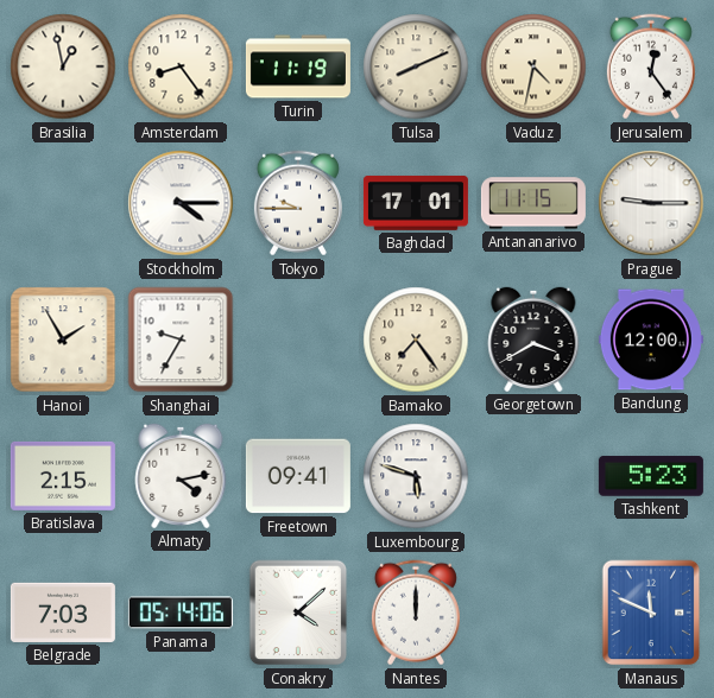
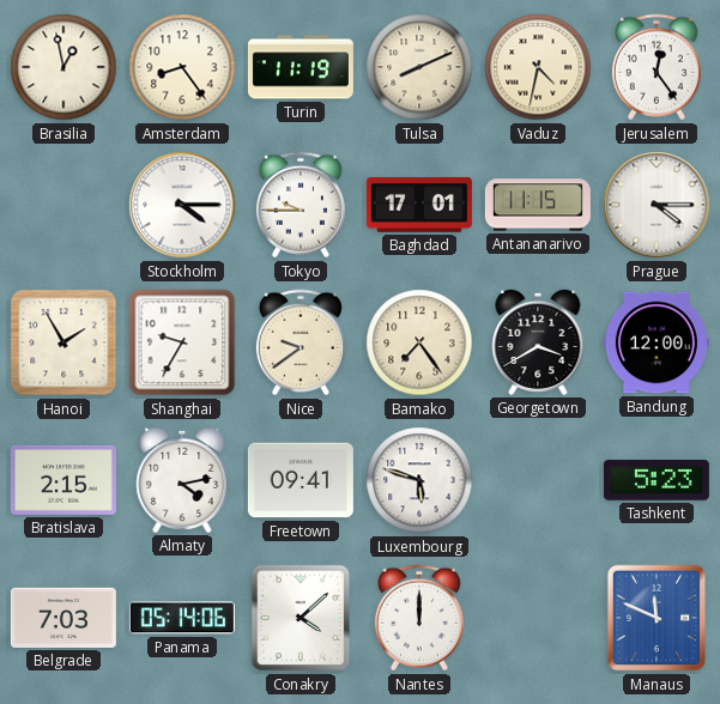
Prague: 9:15 -> 4:15
Nice: none -> 9:39
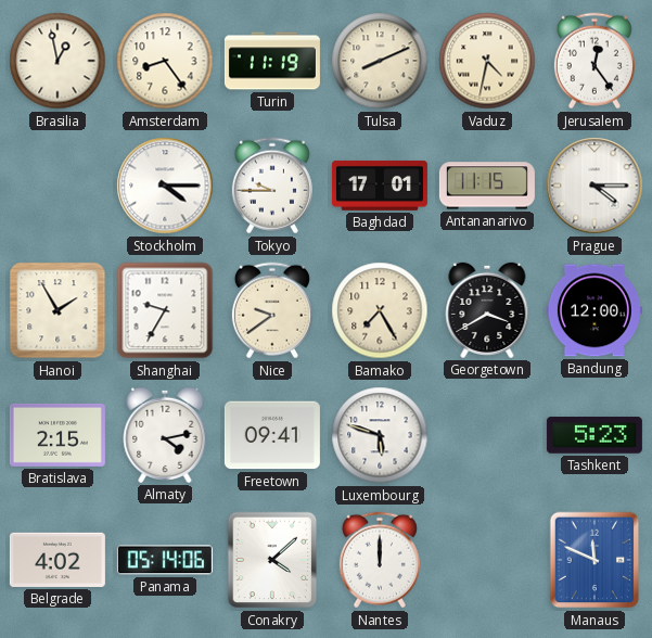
Bamako: 7:24 -> 7:25
Belgrade: 7:03 -> 4:02
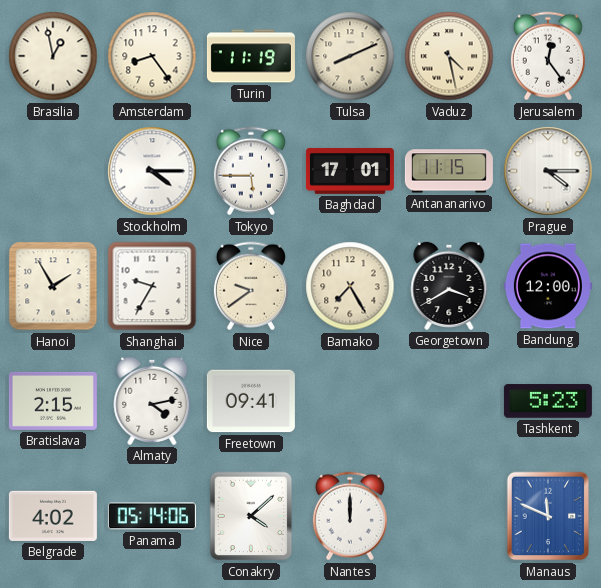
Vaduz: 4:32 -> 4:28
Tokyo: 9:45 -> 5:45
Luxembourg: 5:48 -> none
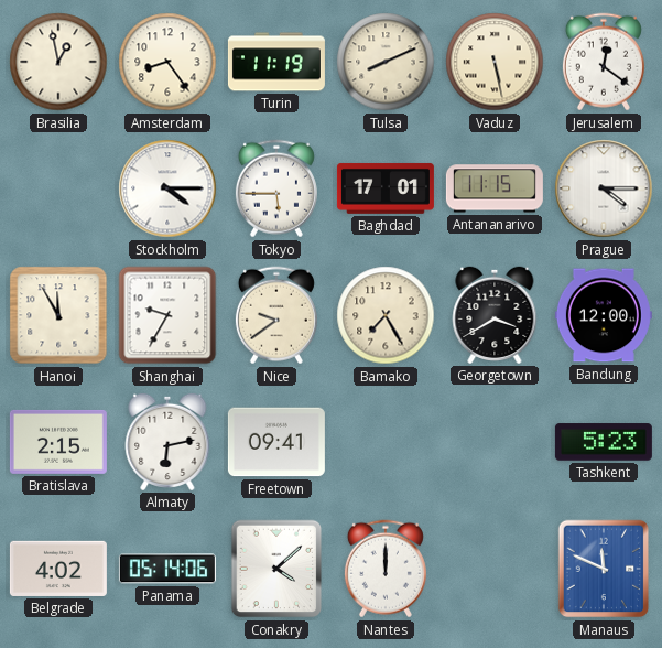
Vaduz: 4:28 -> 5:28
Jerusalem: 12:24 -> 12:21
Hanoi: 1:55 -> 11:55
Almaty: 4:13 -> 6:13
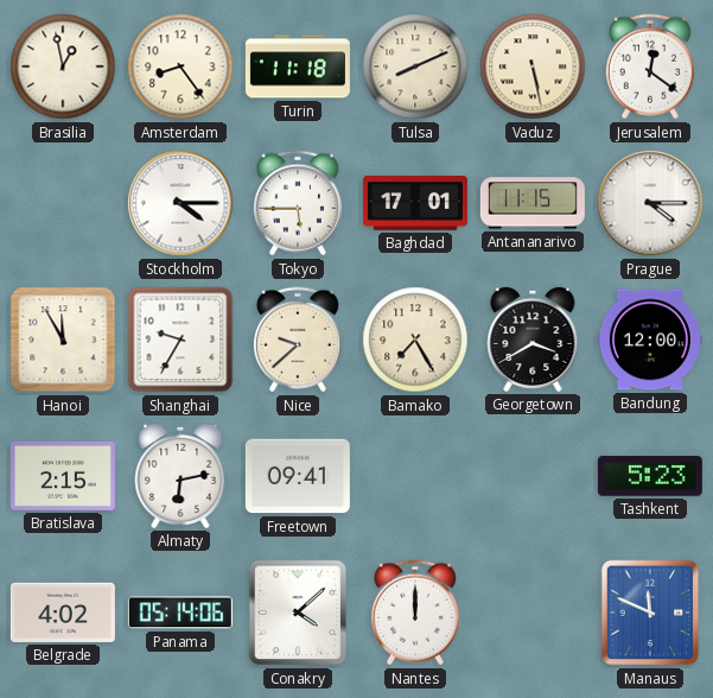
Turin: 11:19 -> 11:18
Nice: 9:39 -> 9:38
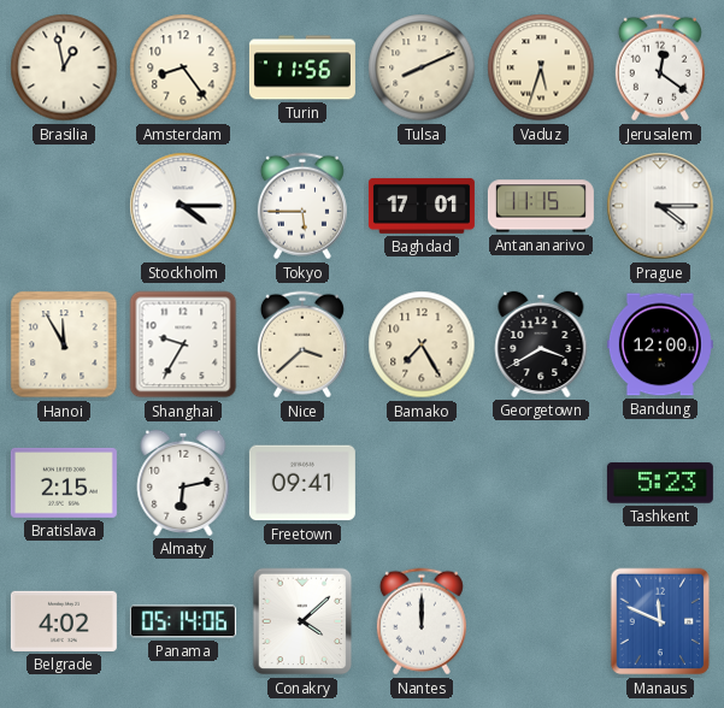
Turin: 11:18 -> 11:56
Vaduz: 5:28 -> 5:33
Nice: 9:38 -> 3:38
